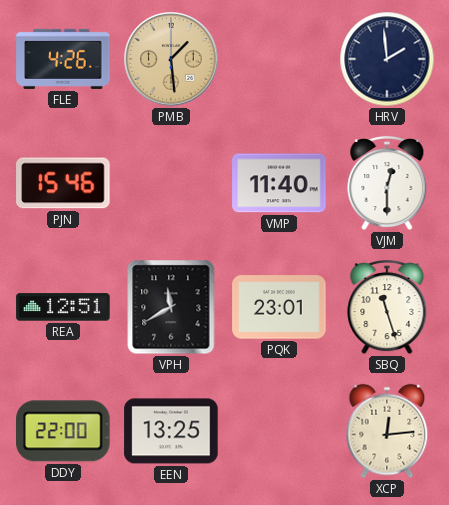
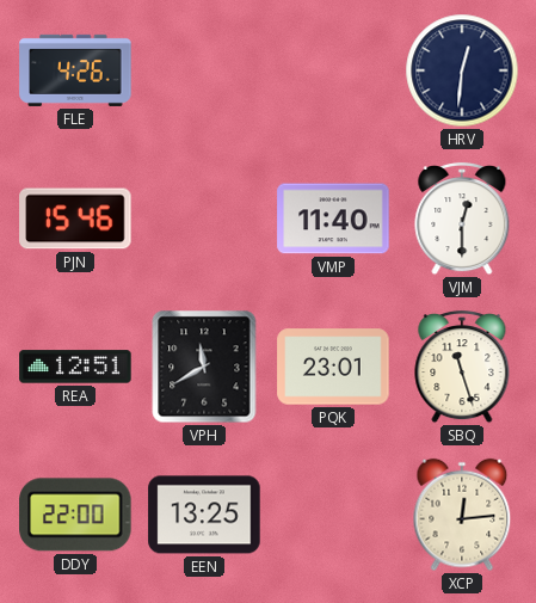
PMB: 1:29 -> none
HRV: 1:59 -> 12:31
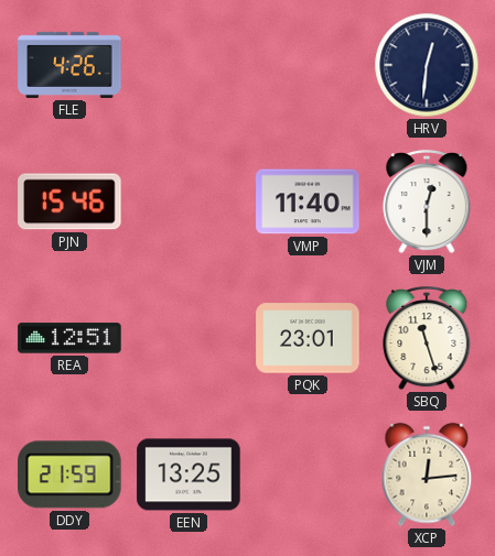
VPH: 11:40 -> none
DDY: 22:00 -> 21:59
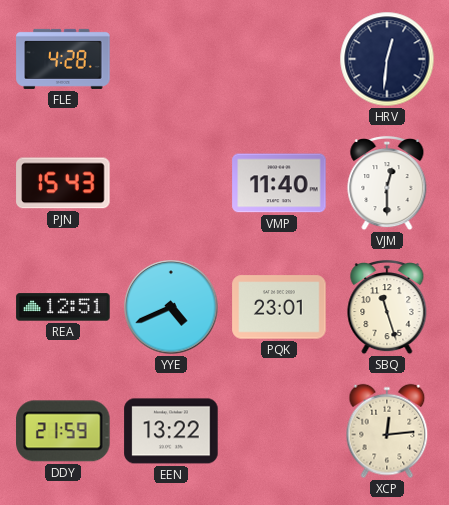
FLE: 4:26 -> 4:28
PJN: 15:46 -> 15:43
YYE: none -> 4:41
EEN: 13:25 -> 13:22
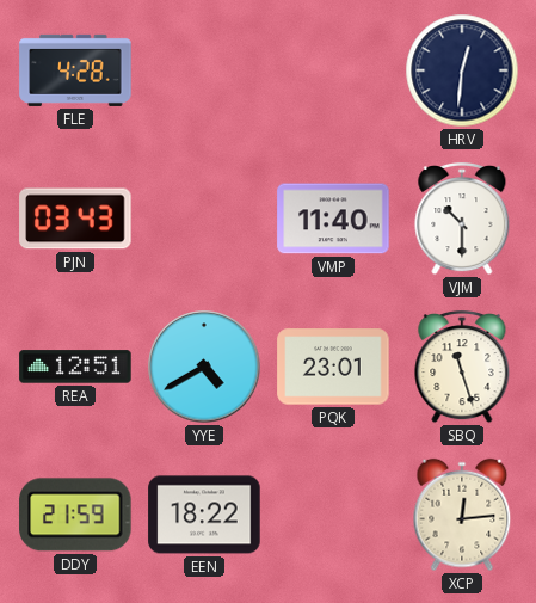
PJN: 15:43 -> 03:43
VJM: 12:30 -> 10:30
YYE: 4:41 -> 4:40
EEN: 13:22 -> 18:22
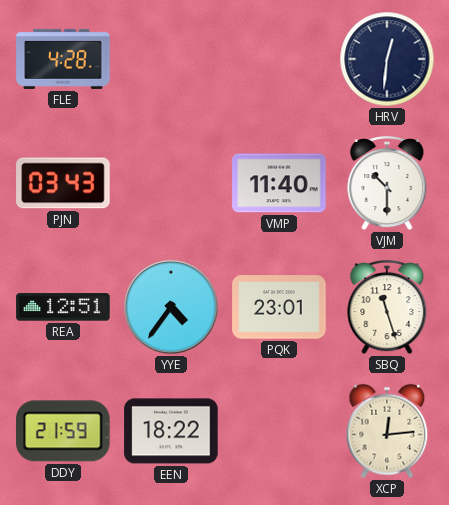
YYE: 4:40 -> 4:36
